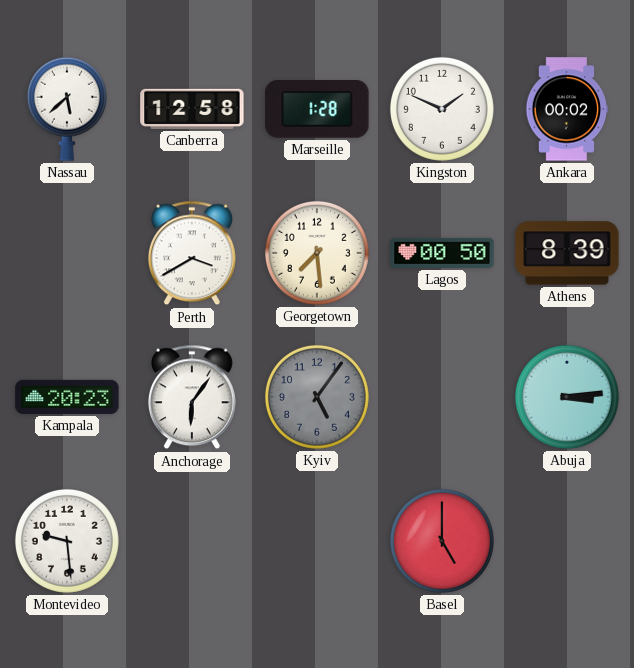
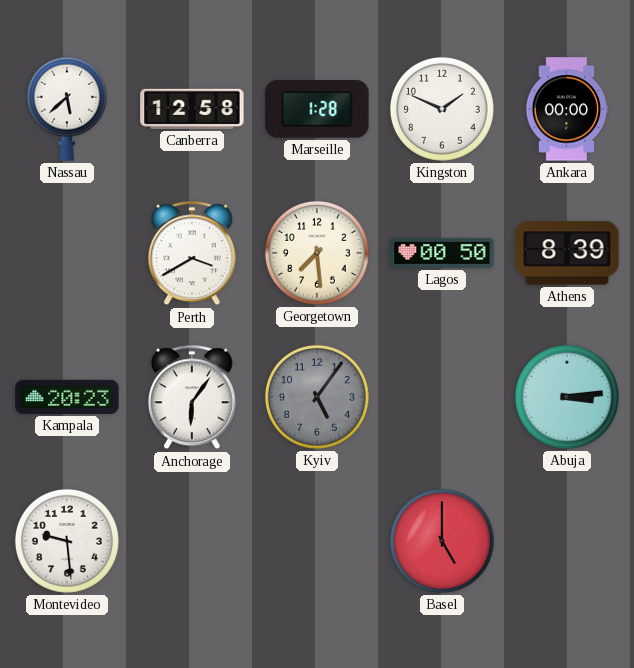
Ankara: 00:02 -> 00:00
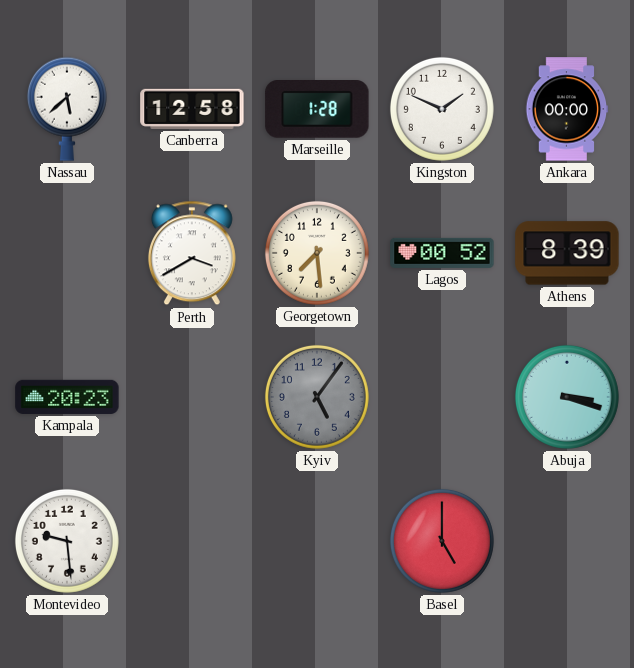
Lagos: 00:50 -> 00:52
Anchorage: 6:06 -> none
Abuja: 3:14 -> 3:18
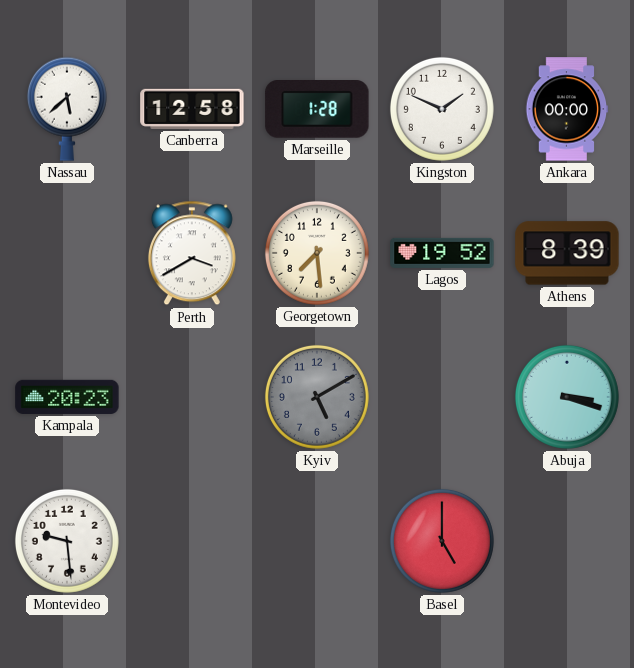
Lagos: 00:52 -> 19:52
Kyiv: 5:06 -> 5:10
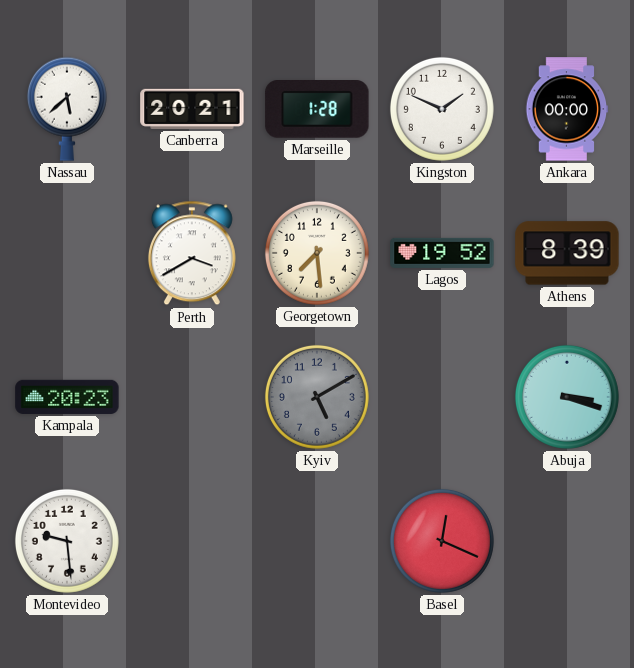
Canberra: 12:58 -> 20:21
Basel: 5:00 -> 12:19
